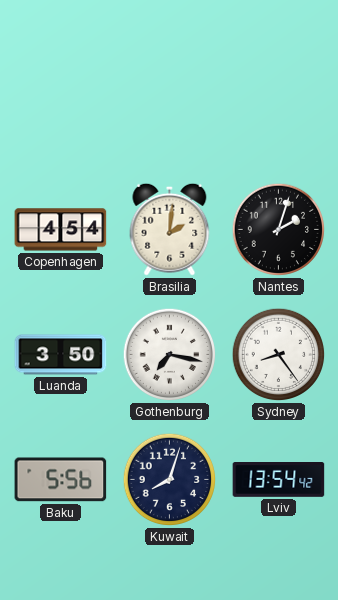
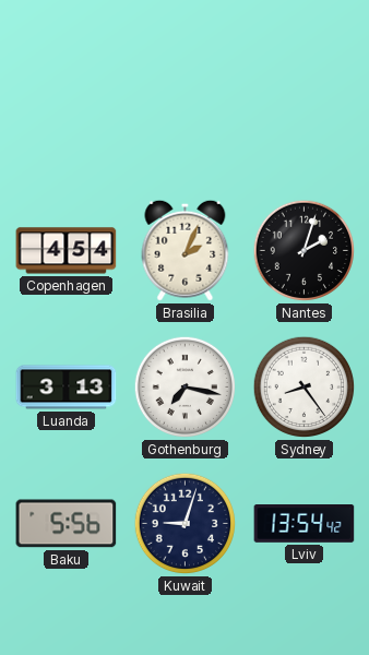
Brasilia: 2:01 -> 2:04
Luanda: 3:50 -> 3:13
Kuwait: 8:03 -> 9:03
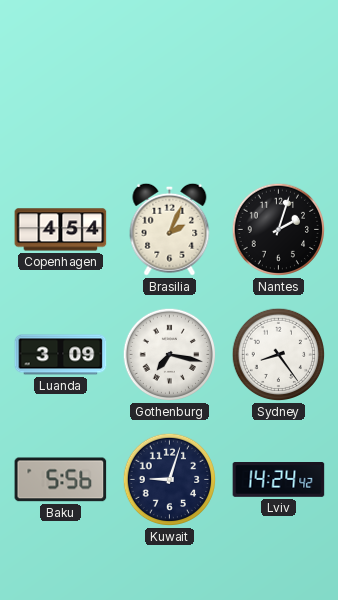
Luanda: 3:13 -> 3:09
Lviv: 13:54 -> 14:24
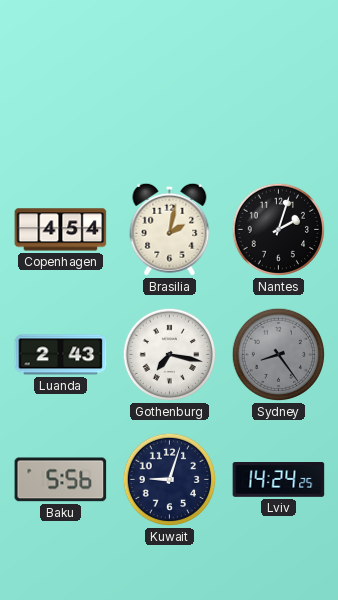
Brasilia: 2:04 -> 2:02
Luanda: 3:09 -> 2:43
Sydney dial: white -> grey
Lviv: 14:24:42 -> 14:24:25
